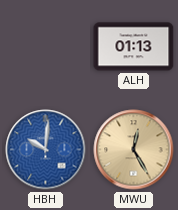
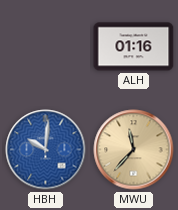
ALH: 01:13 -> 01:16
MWU: 12:25 -> 11:37
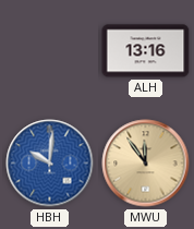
ALH: 01:16 -> 13:16
MWU: 11:37 -> 11:54
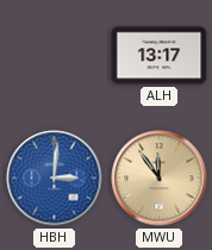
ALH: 13:16 -> 13:17
HBH: 10:01 -> 3:01
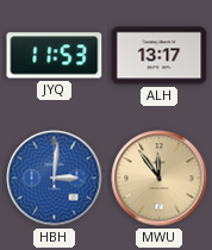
JYQ: none -> 11:53
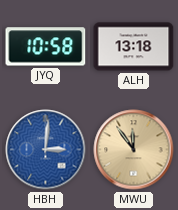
JYQ: 11:53 -> 10:58
ALH: 13:17 -> 13:18
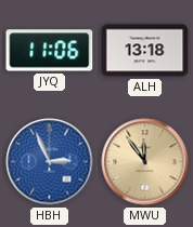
JYQ: 10:58 -> 11:06
HBH: 3:01 -> 2:56
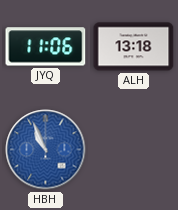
HBH: 2:56 -> 10:56
MWU: 11:54 -> none
